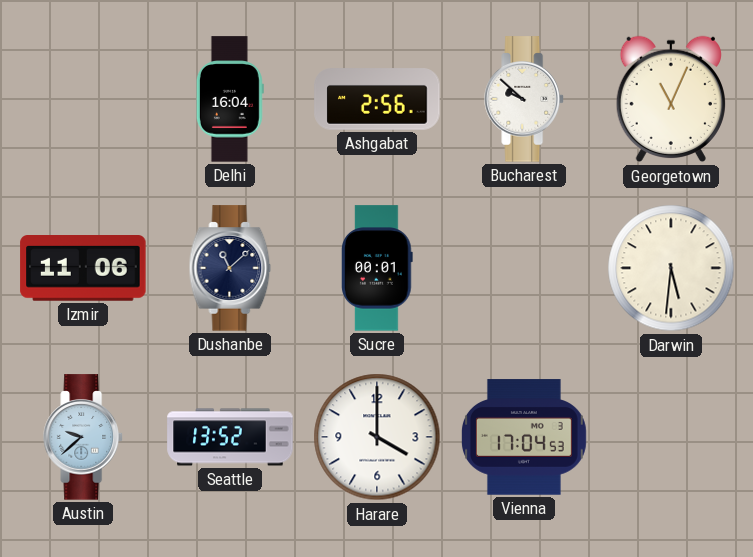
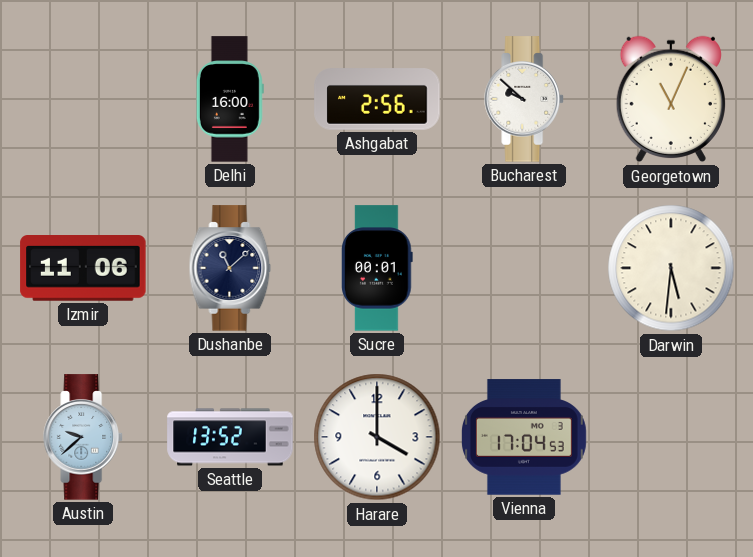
Delhi: 16:04 -> 16:00
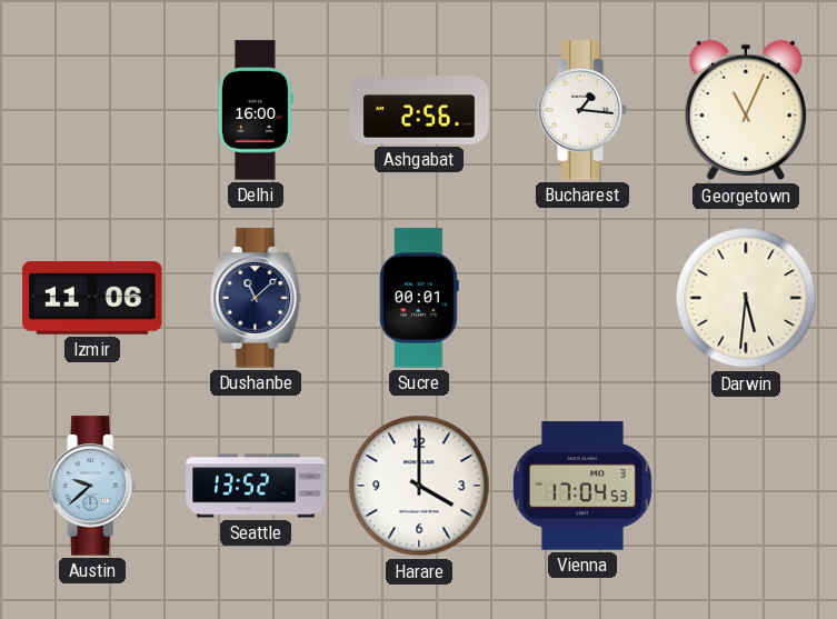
Bucharest: 9:52 -> 1:16
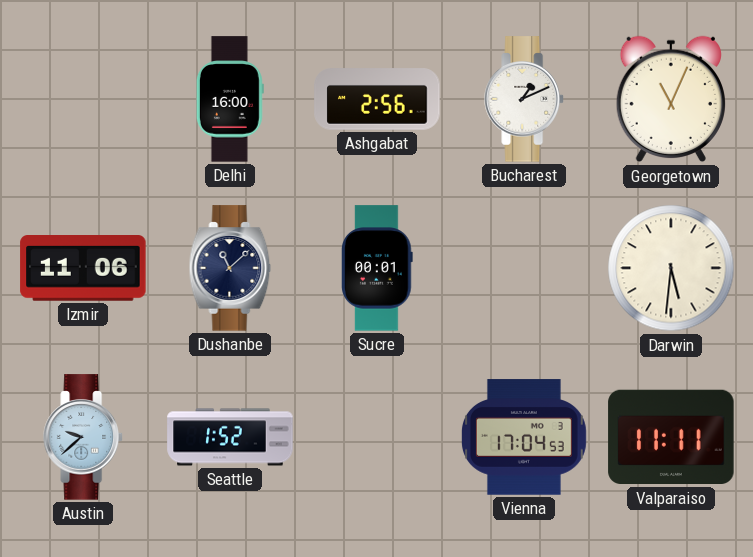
Bucharest: 1:16 -> 1:11
Seattle: 13:52 -> 1:52
Harare: 4:00 -> none
Valparaiso: none -> 11:11
